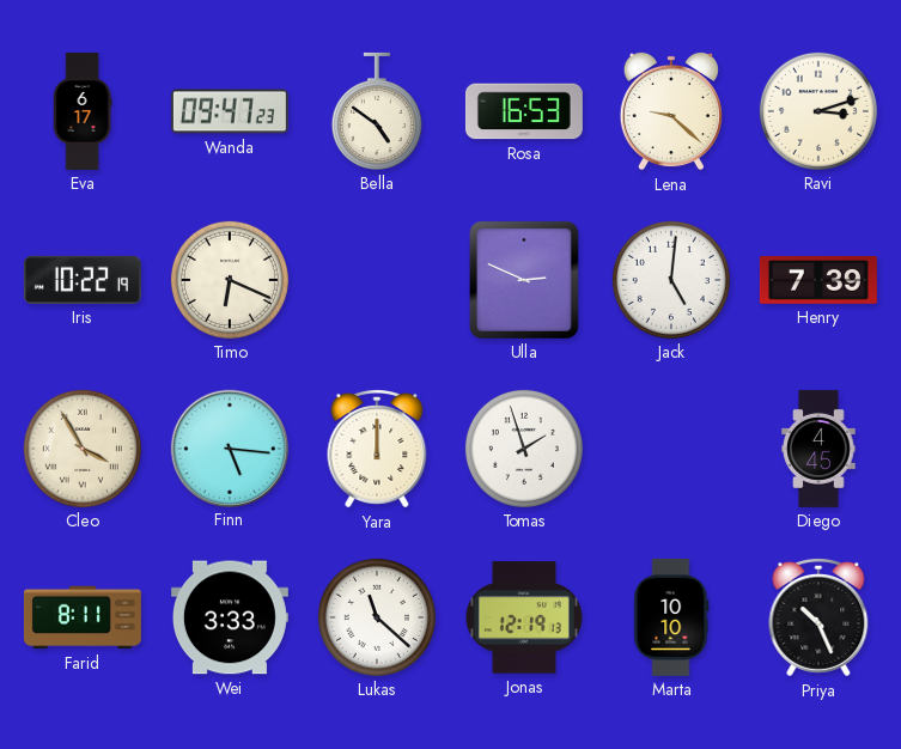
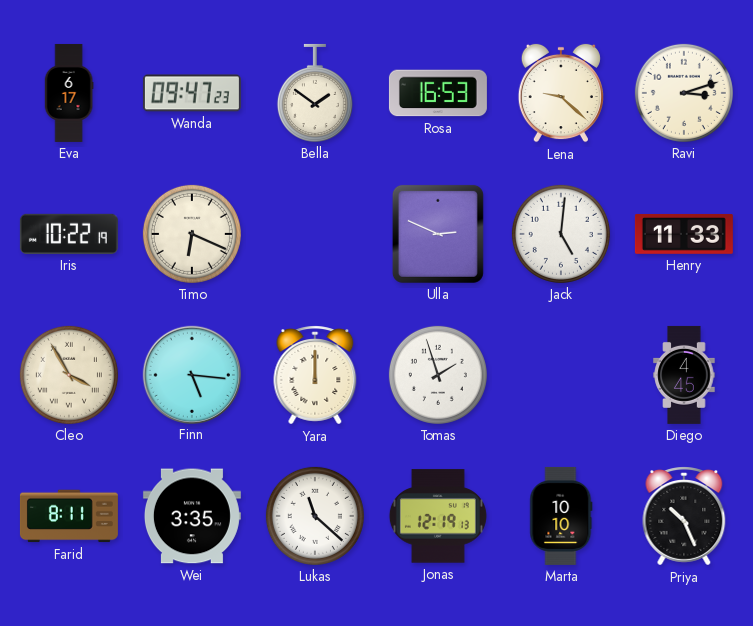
Bella: 4:51 -> 1:51
Henry: 7:39 -> 11:33
Wei: 3:33 -> 3:35
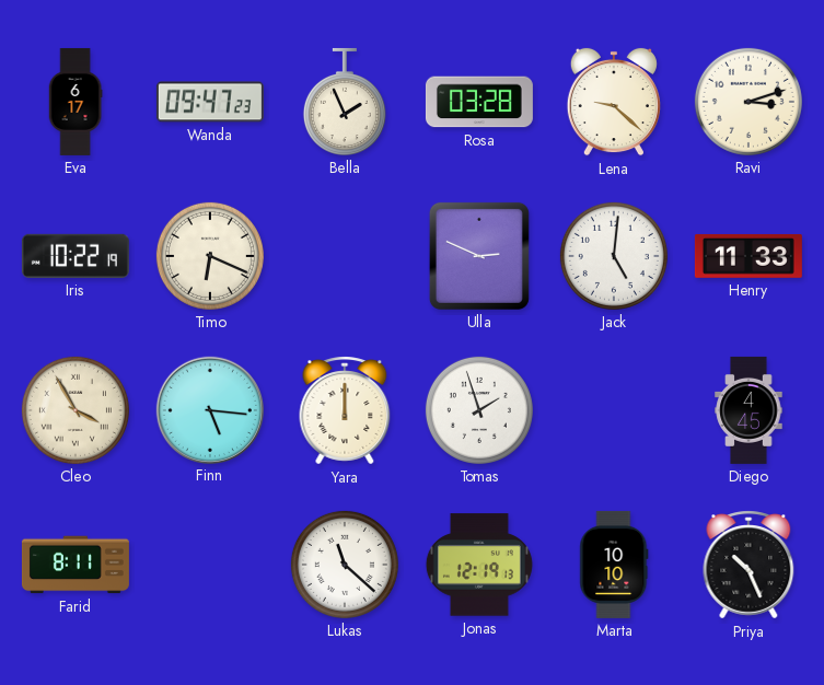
Bella: 1:51 -> 1:56
Rosa: 16:53 -> 03:28
Wei: 3:35 -> none
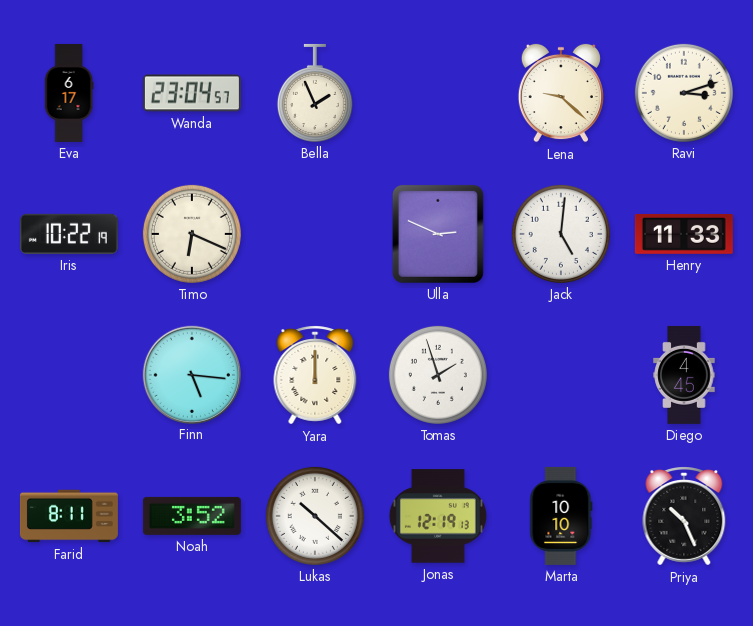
Wanda: 09:47 -> 23:04
Rosa: 03:28 -> none
Cleo: 3:55 -> none
Noah: none -> 3:52
Lukas: 11:22 -> 10:22
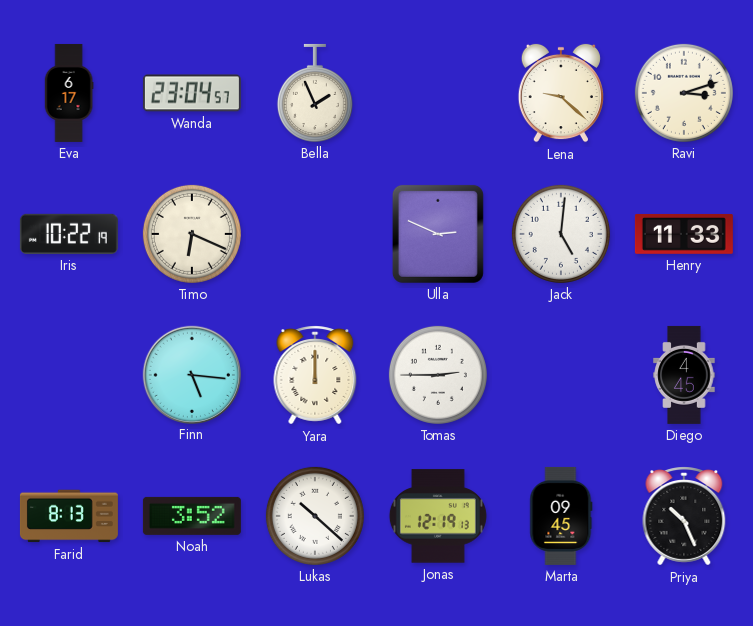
Tomas: 1:57 -> 2:45
Farid: 8:11 -> 8:13
Marta: 10:10 -> 09:45
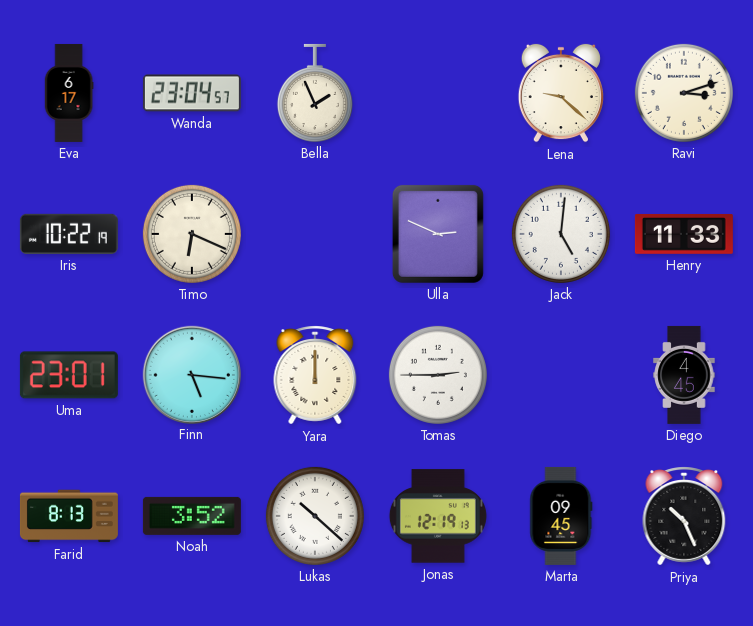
Uma: none -> 23:01
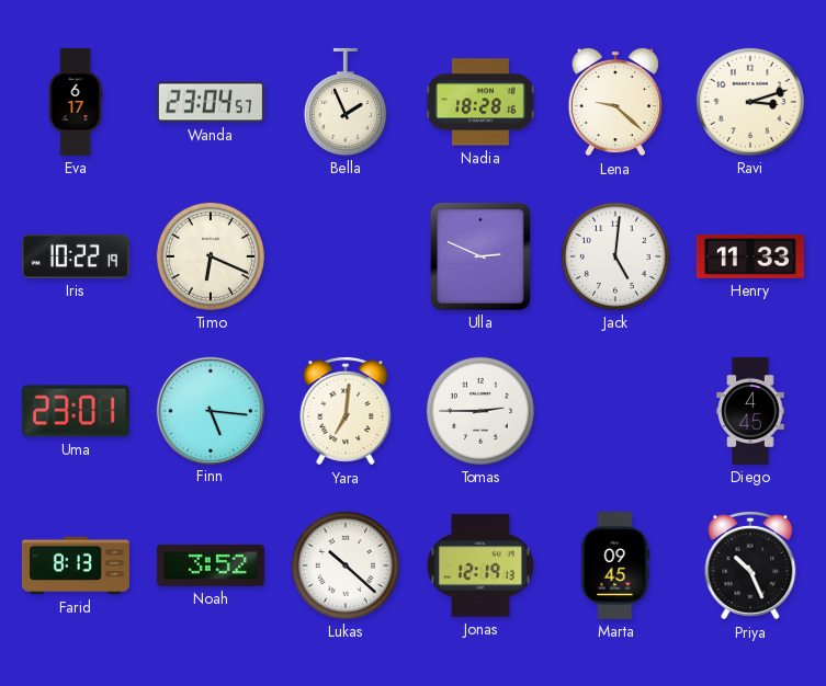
Nadia: none -> 18:28
Yara: 12:00 -> 7:01
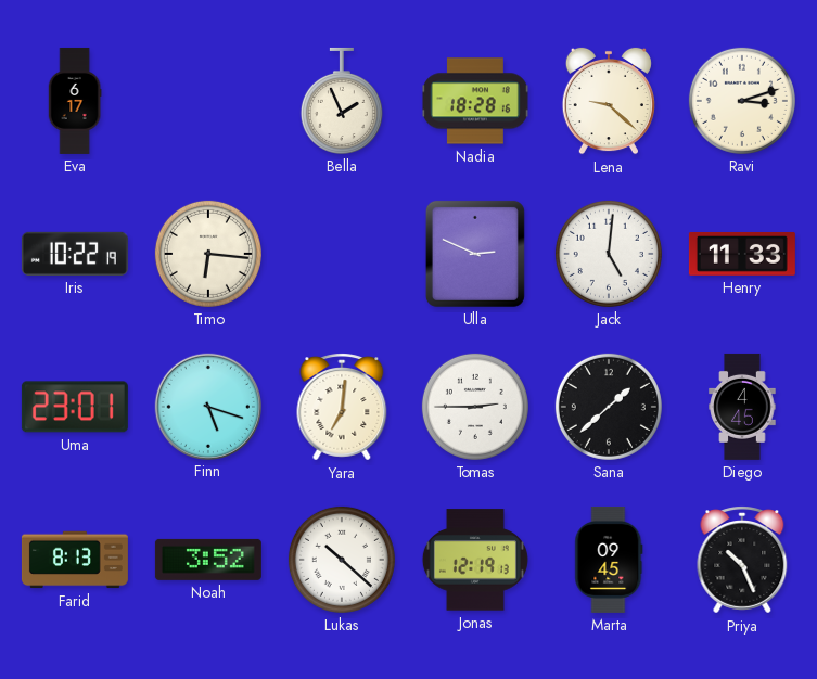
Wanda: 23:04 -> none
Timo: 6:19 -> 6:16
Finn: 5:16 -> 5:18
Sana: none -> 1:38
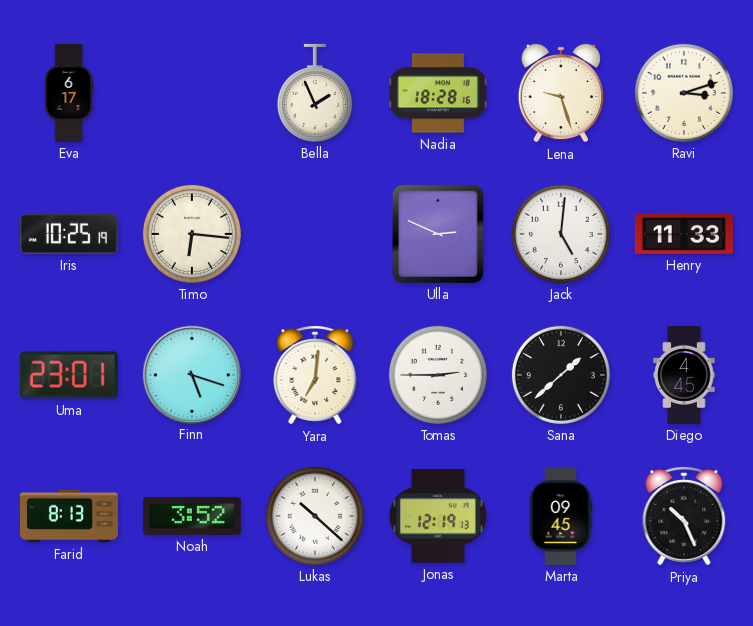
Lena: 9:22 -> 9:27
Iris: 10:22 -> 10:25
